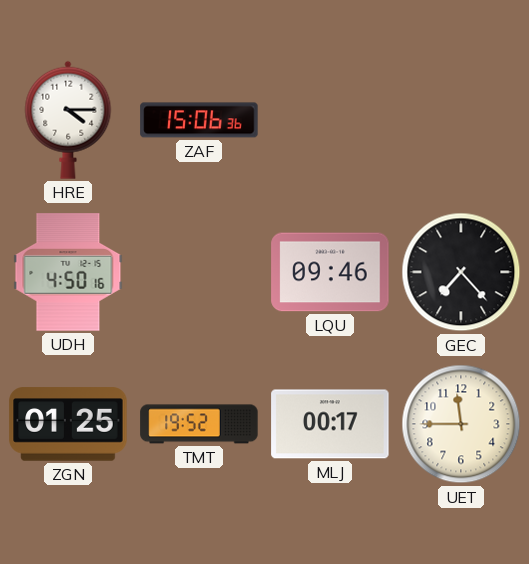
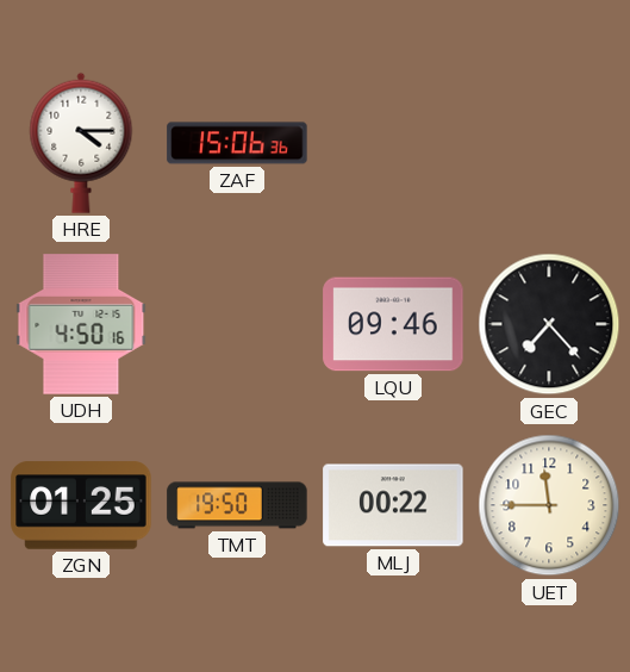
TMT: 19:52 -> 19:50
MLJ: 00:17 -> 00:22
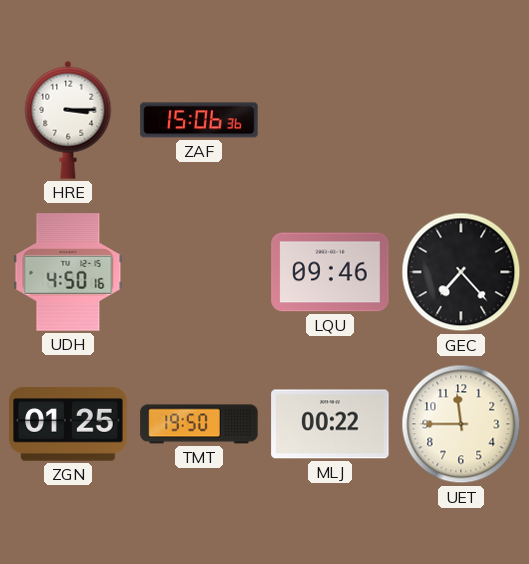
HRE: 4:15 -> 3:15
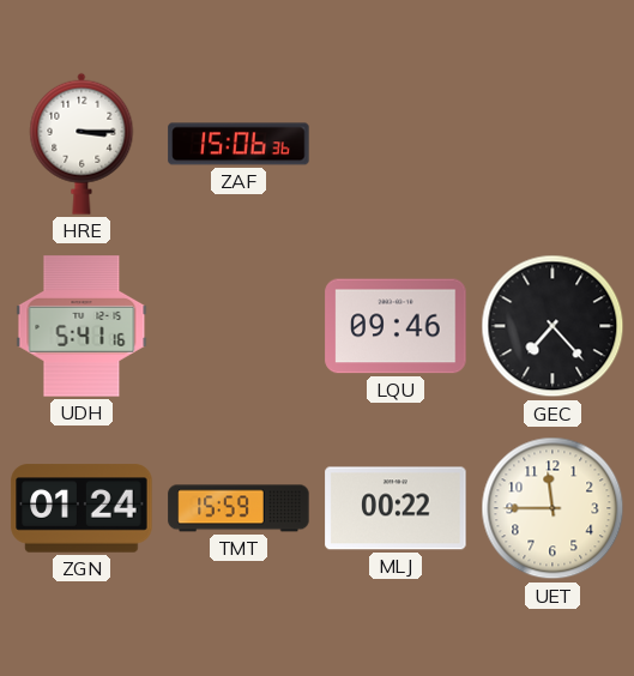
UDH: 4:50 -> 5:41
ZGN: 01:25 -> 01:24
TMT: 19:50 -> 15:59
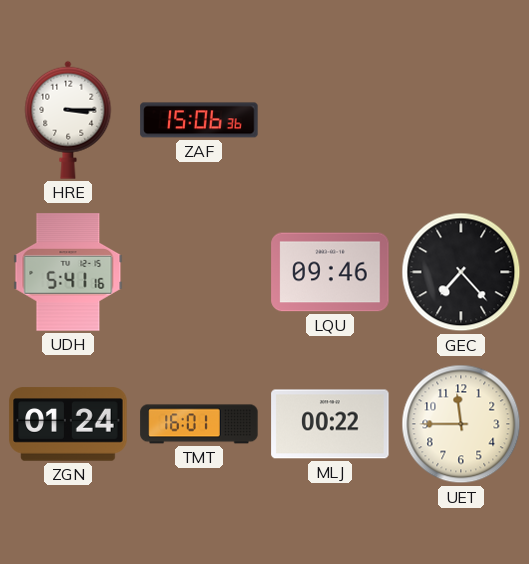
TMT: 15:59 -> 16:01
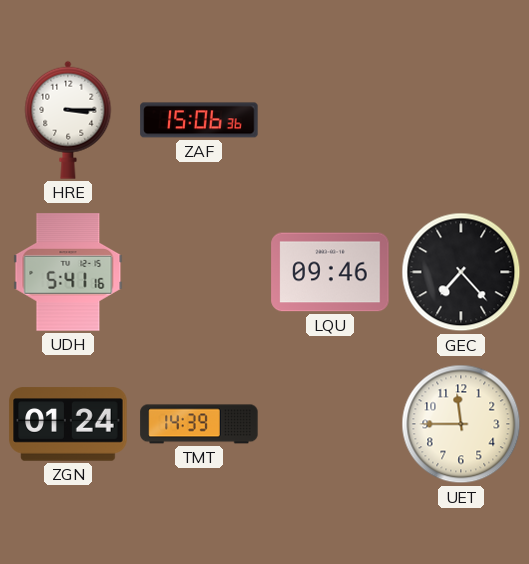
TMT: 16:01 -> 14:39
MLJ: 00:22 -> none
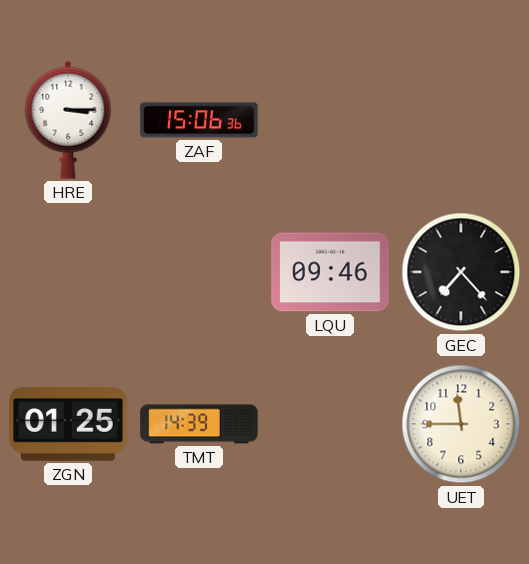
UDH: 5:41 -> none
ZGN: 01:24 -> 01:25
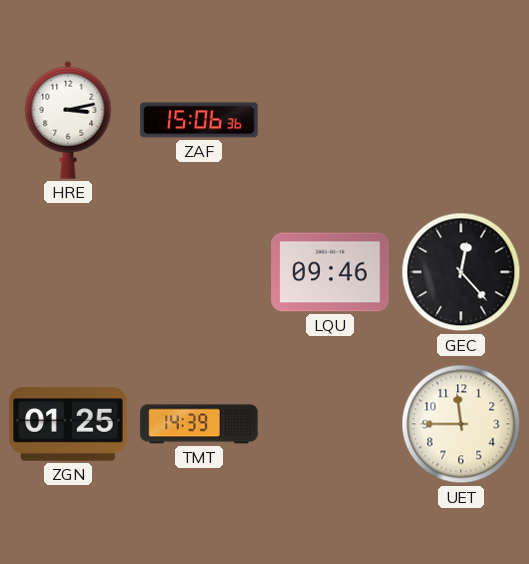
HRE: 3:15 -> 3:13
GEC: 7:23 -> 12:23
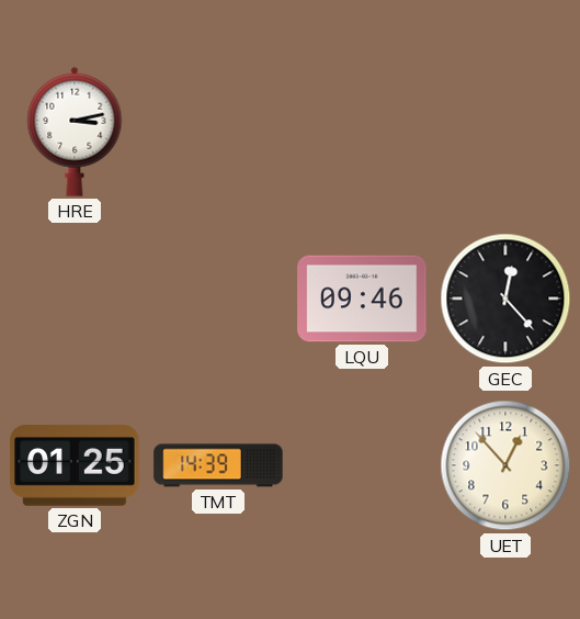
ZAF: 15:06 -> none
UET: 11:45 -> 12:53
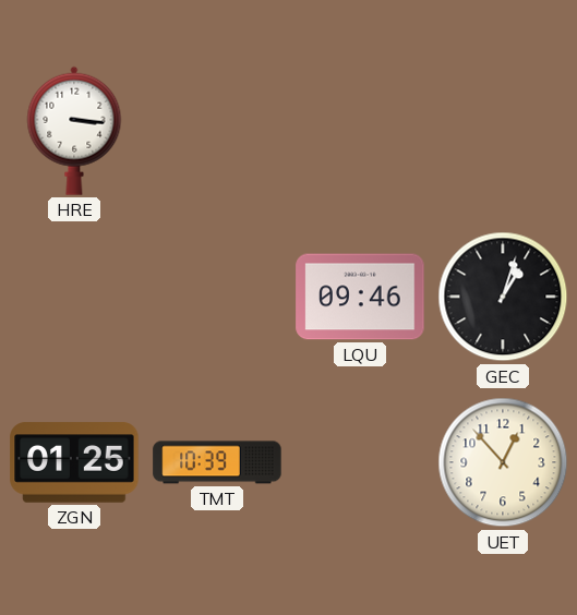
HRE: 3:13 -> 3:16
GEC: 12:23 -> 1:03
TMT: 14:39 -> 10:39
